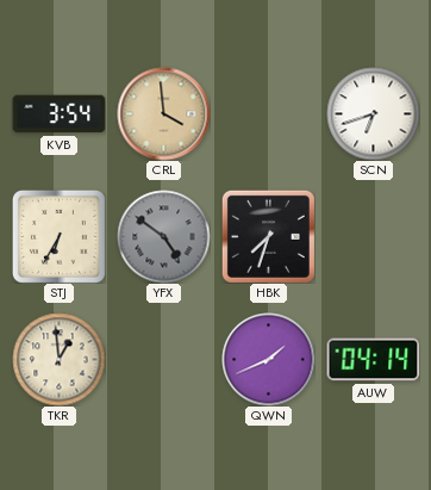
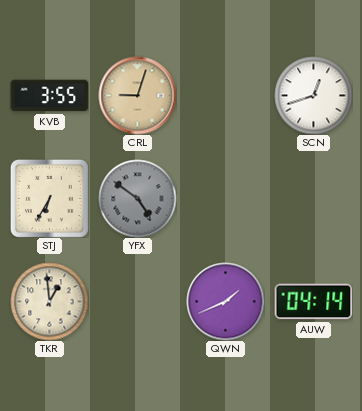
KVB: 3:54 -> 3:55
CRL: 3:59 -> 9:03
SCN: 6:42 -> 12:42
HBK: 7:33 -> none
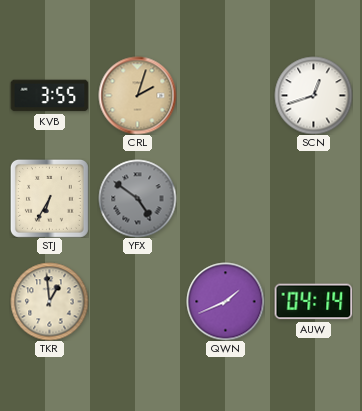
CRL: 9:03 -> 2:03
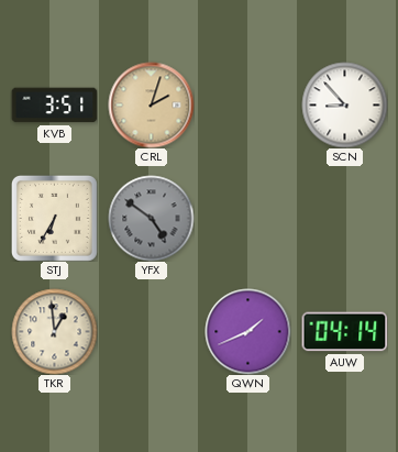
KVB: 3:55 -> 3:51
SCN: 12:42 -> 8:53
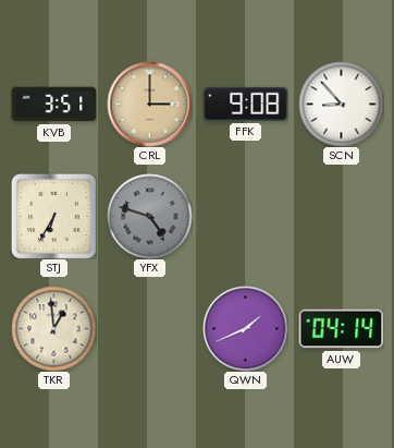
CRL: 2:03 -> 3:00
FFK: none -> 9:08
YFX: 4:51 -> 4:48
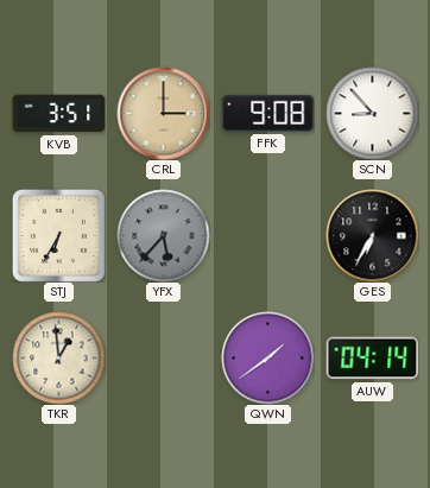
YFX: 4:48 -> 5:37
GES: none -> 6:35
QWN: 1:41 -> 1:39
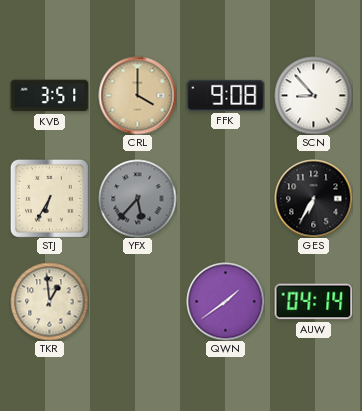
CRL: 3:00 -> 4:00
